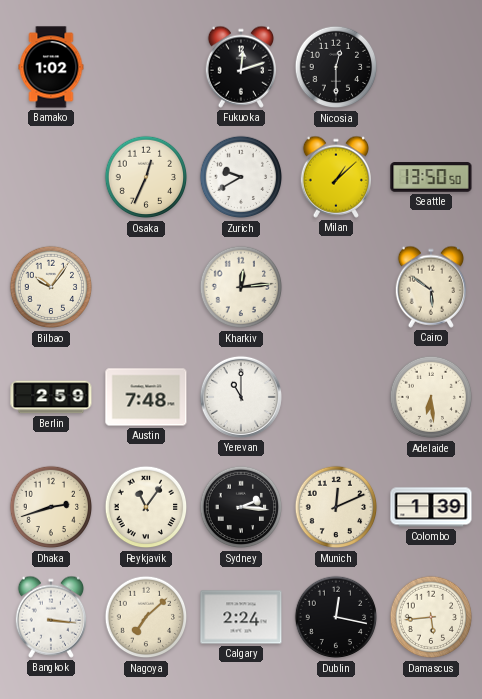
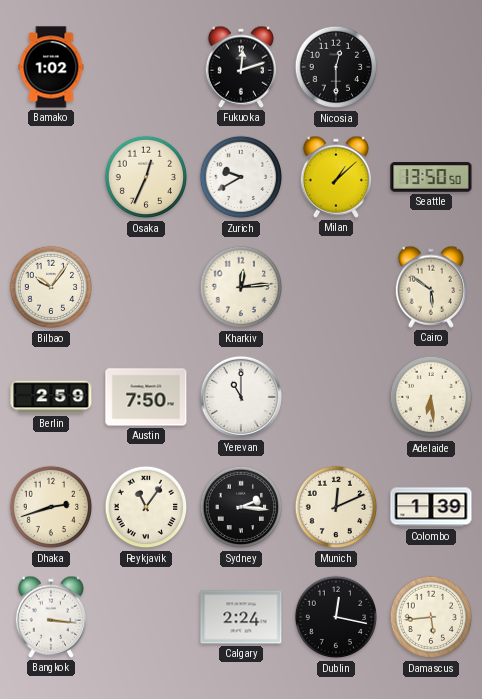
Austin: 7:48 -> 7:50
Nagoya: 7:08 -> none
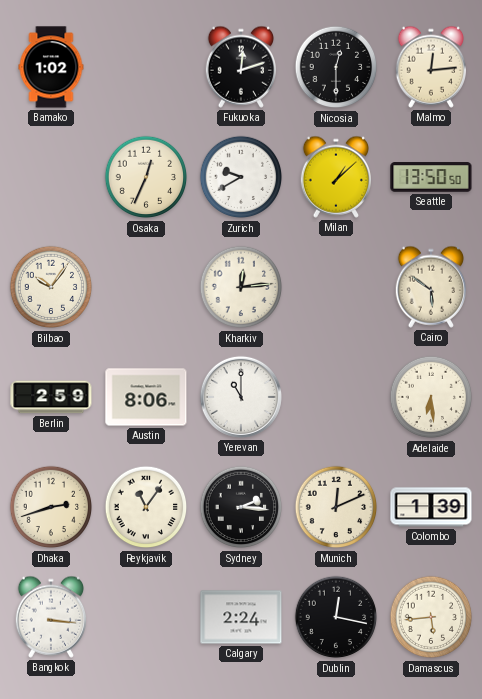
Malmo: none -> 12:14
Austin: 7:50 -> 8:06
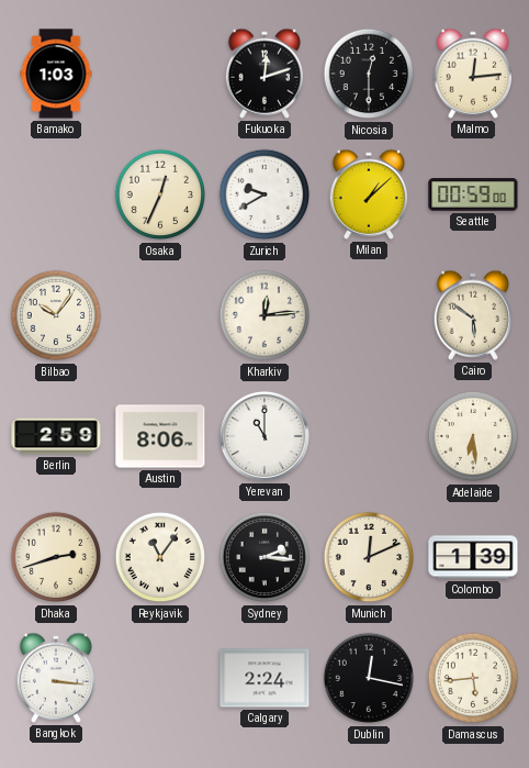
Bamako: 1:02 -> 1:03
Seattle: 13:50 -> 00:59
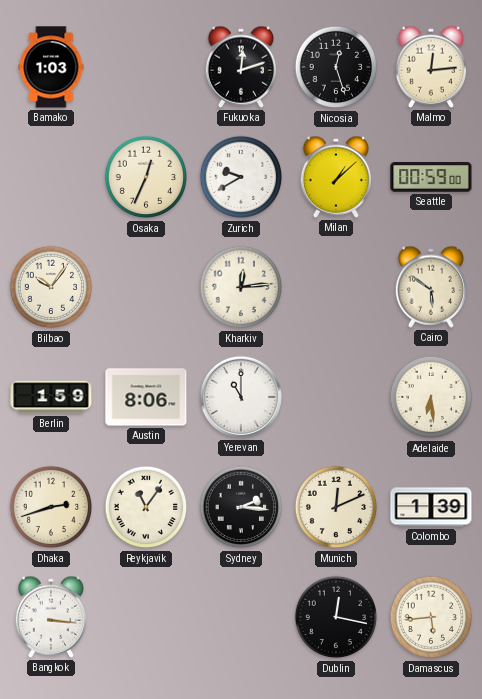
Nicosia: 12:30 -> 12:27
Berlin: 2:59 -> 1:59
Calgary: 2:24 -> none
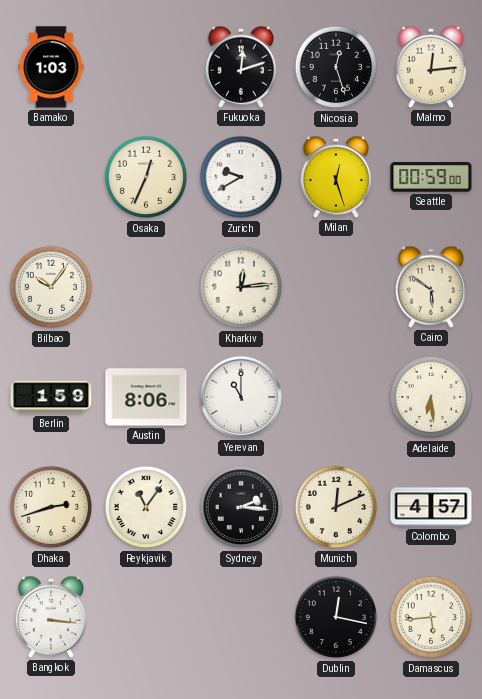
Milan: 1:08 -> 12:27
Colombo: 1:39 -> 4:57
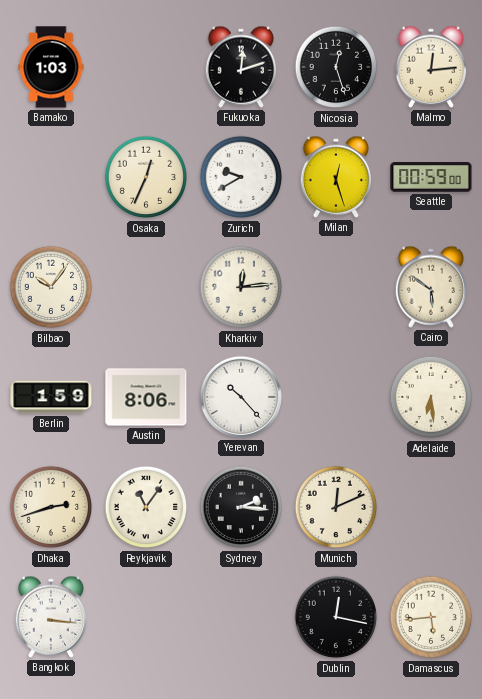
Yerevan: 11:00 -> 10:23
Colombo: 4:57 -> none
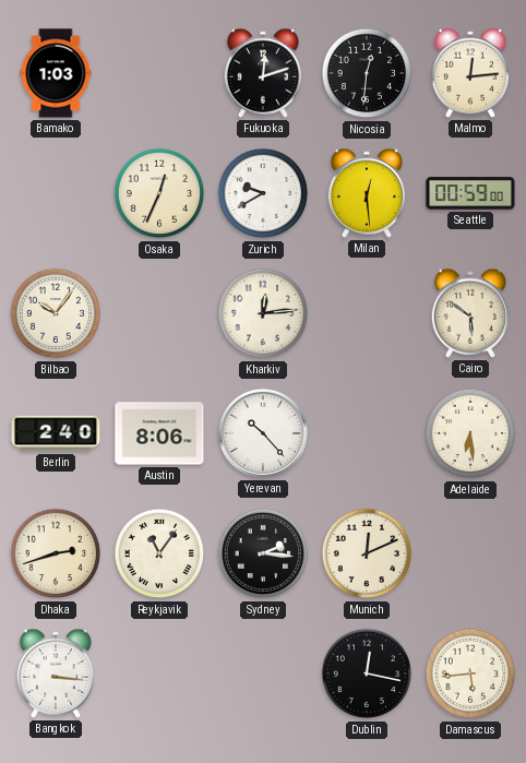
Nicosia: 12:27 -> 12:31
Milan: 12:27 -> 12:29
Berlin: 1:59 -> 2:40
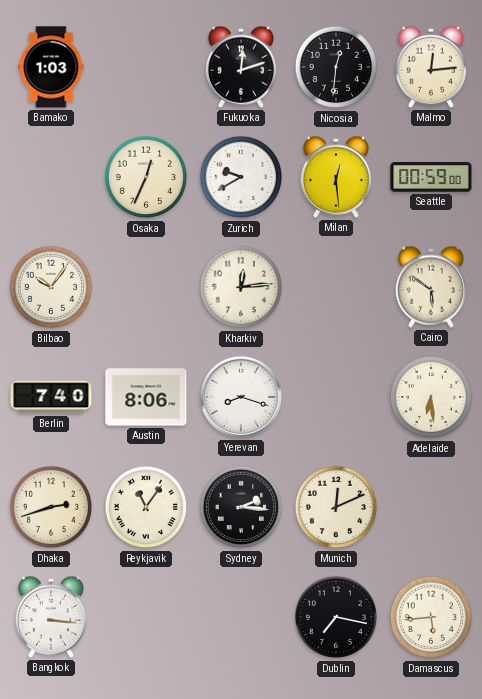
Berlin: 2:40 -> 7:40
Yerevan: 10:23 -> 8:18
Dublin: 12:17 -> 7:17
